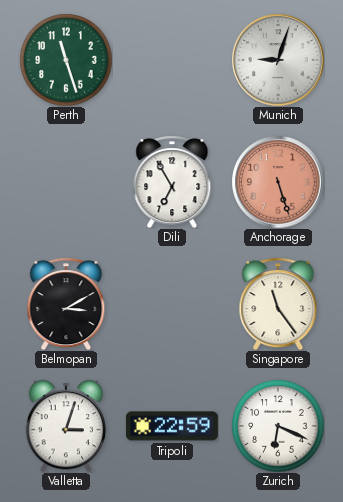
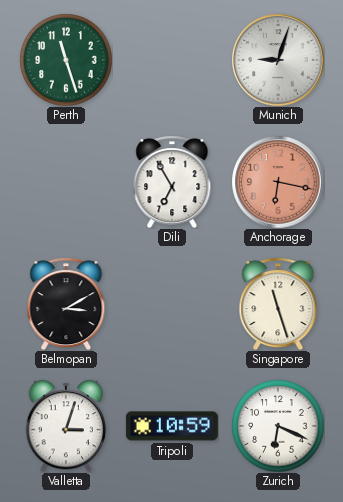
Anchorage: 5:27 -> 6:17
Singapore: 11:24 -> 11:27
Tripoli: 22:59 -> 10:59
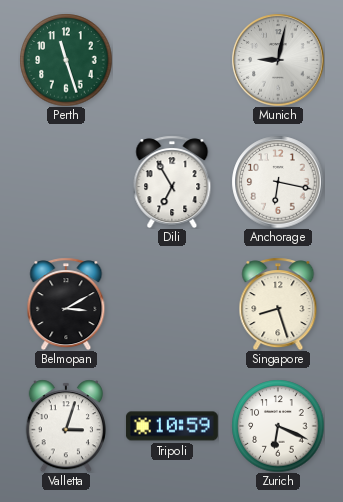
Munich: 9:03 -> 9:02
Anchorage dial: salmon -> white
Singapore: 11:27 -> 8:27
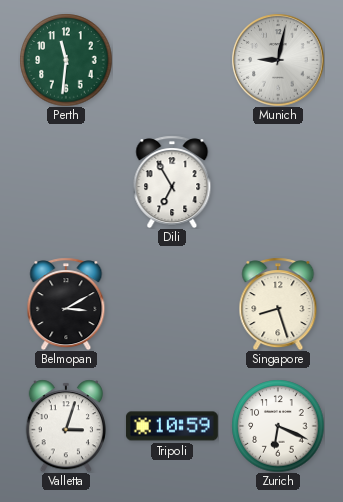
Perth: 11:27 -> 11:31
Anchorage: 6:17 -> none
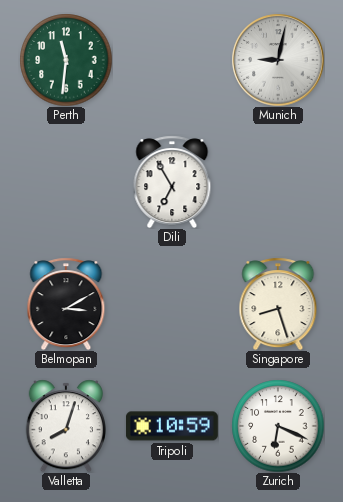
Valletta: 3:03 -> 8:03
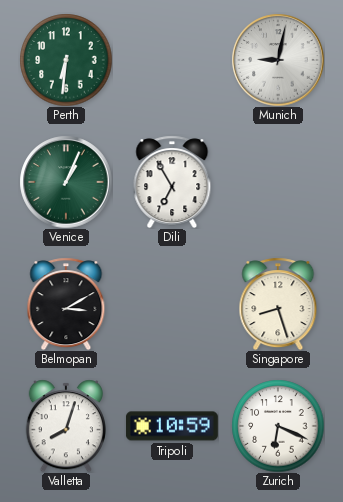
Perth: 11:31 -> 6:31
Venice: none -> 1:04
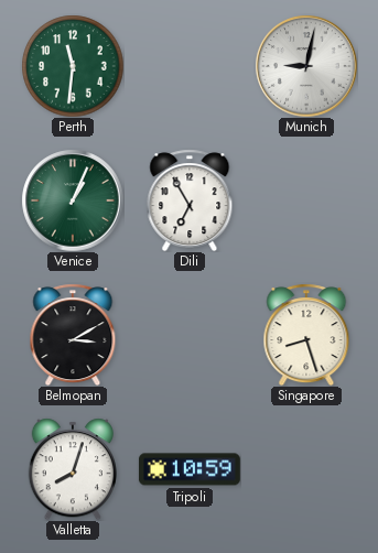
Perth: 6:31 -> 11:31
Zurich: 6:19 -> none
